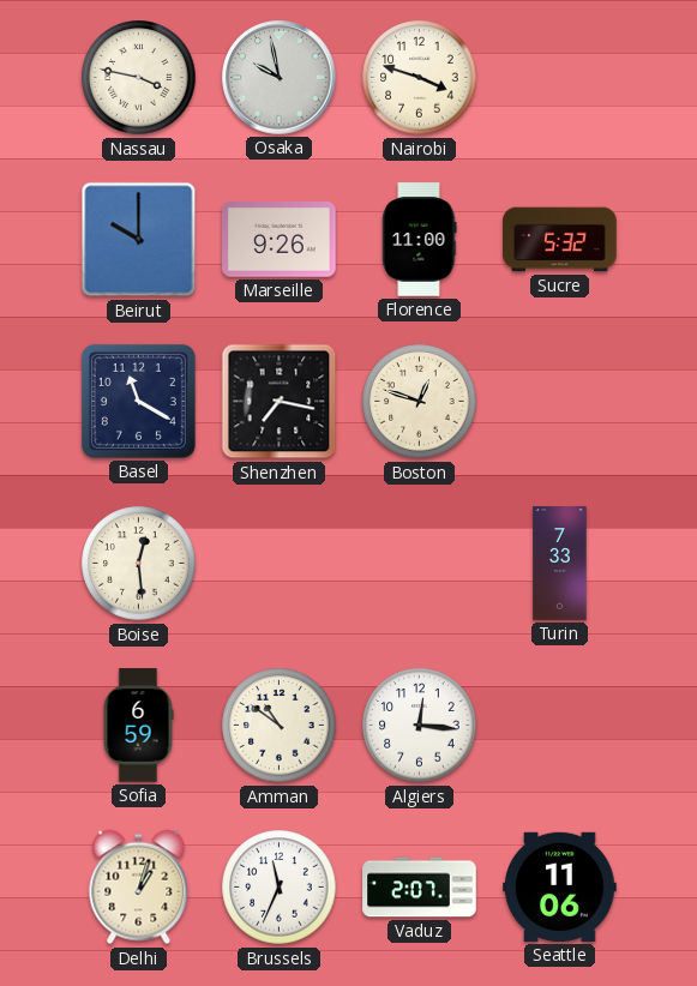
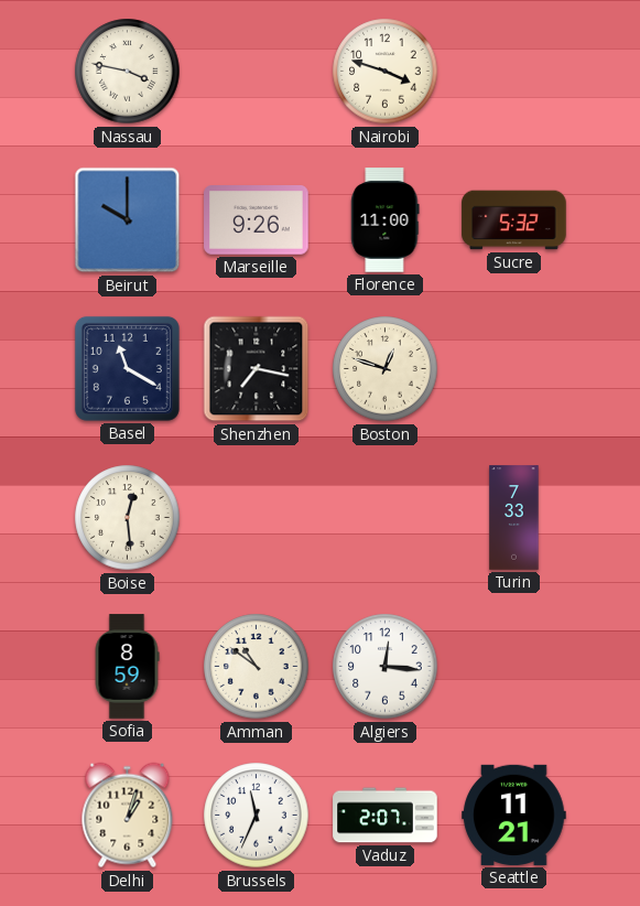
Osaka: 9:58 -> none
Sofia: 6:59 -> 8:59
Seattle: 11:06 -> 11:21
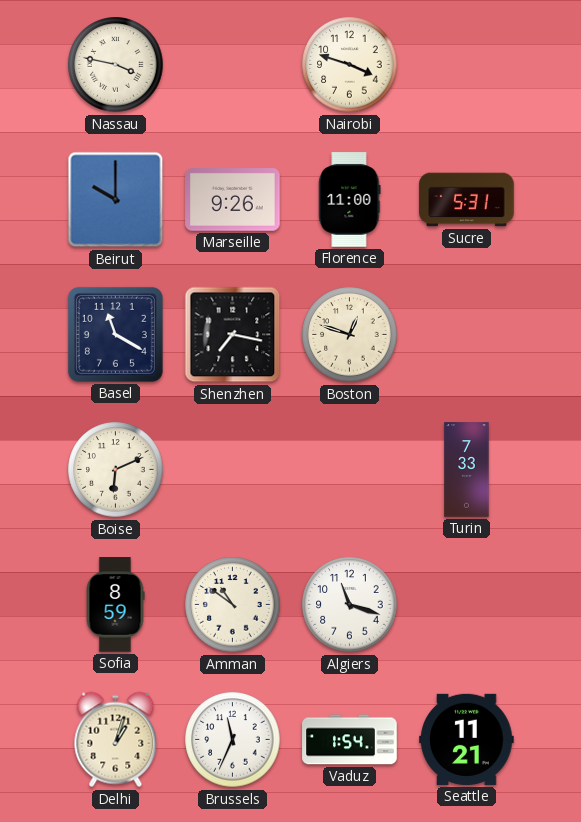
Sucre: 5:32 -> 5:31
Boise: 12:29 -> 6:11
Algiers: 12:16 -> 11:18
Vaduz: 2:07 -> 1:54
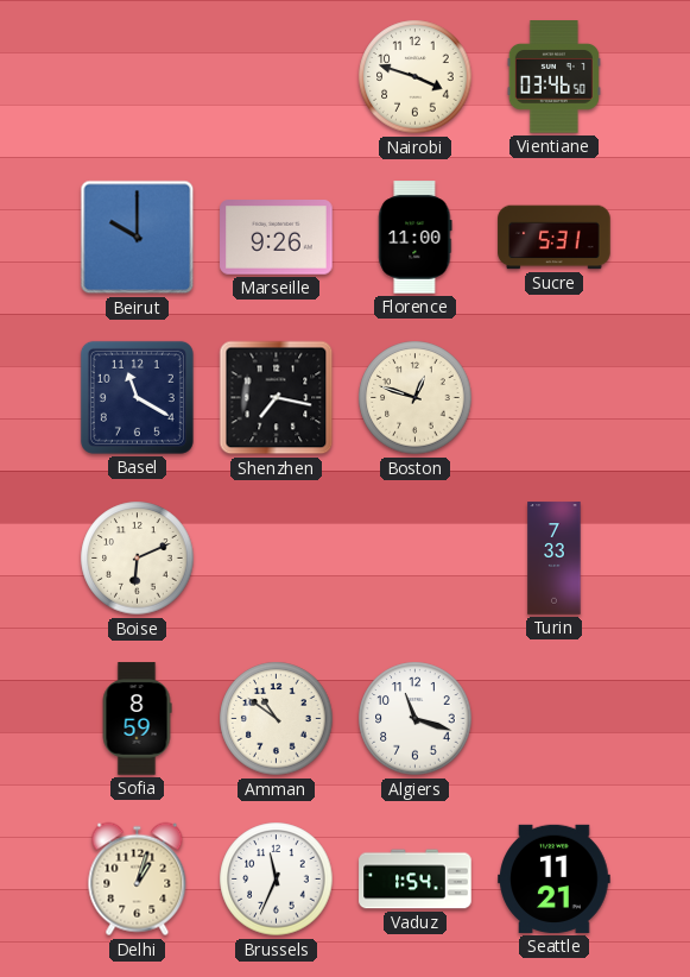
Nassau: 3:47 -> none
Vientiane: none -> 03:46
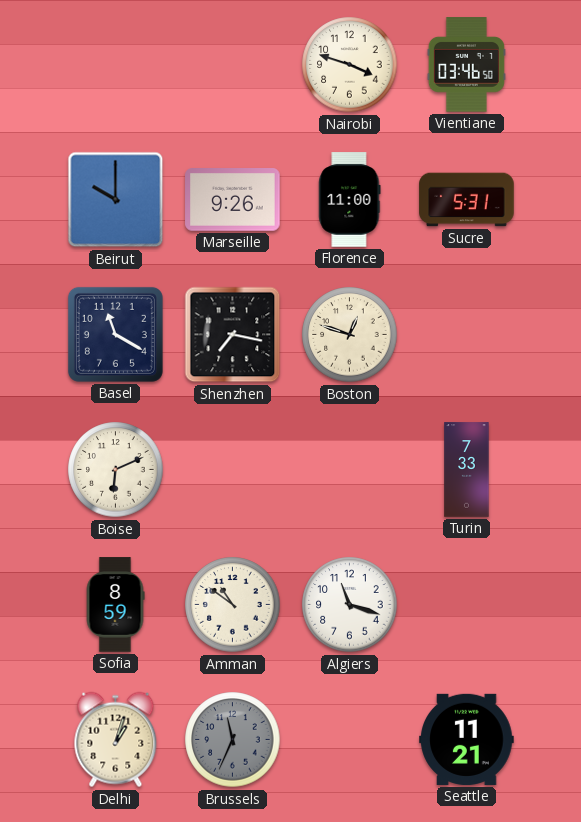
Brussels dial: white -> grey
Vaduz: 1:54 -> none
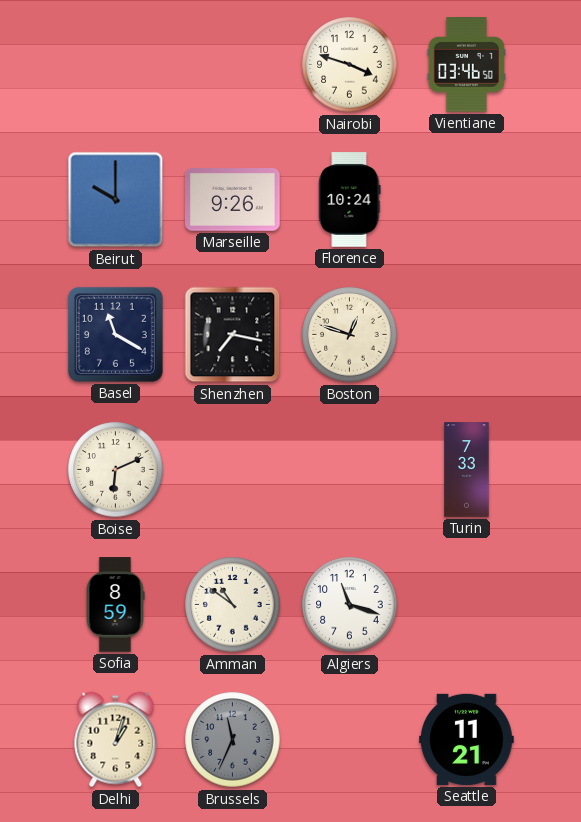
Florence: 11:00 -> 10:24
Sucre: 5:31 -> none
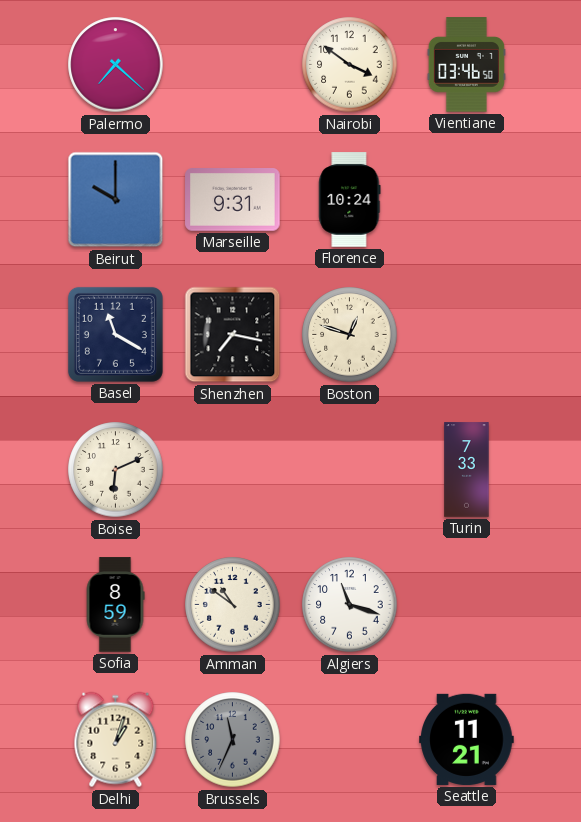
Palermo: none -> 7:22
Nairobi: 3:48 -> 3:51
Marseille: 9:26 -> 9:31
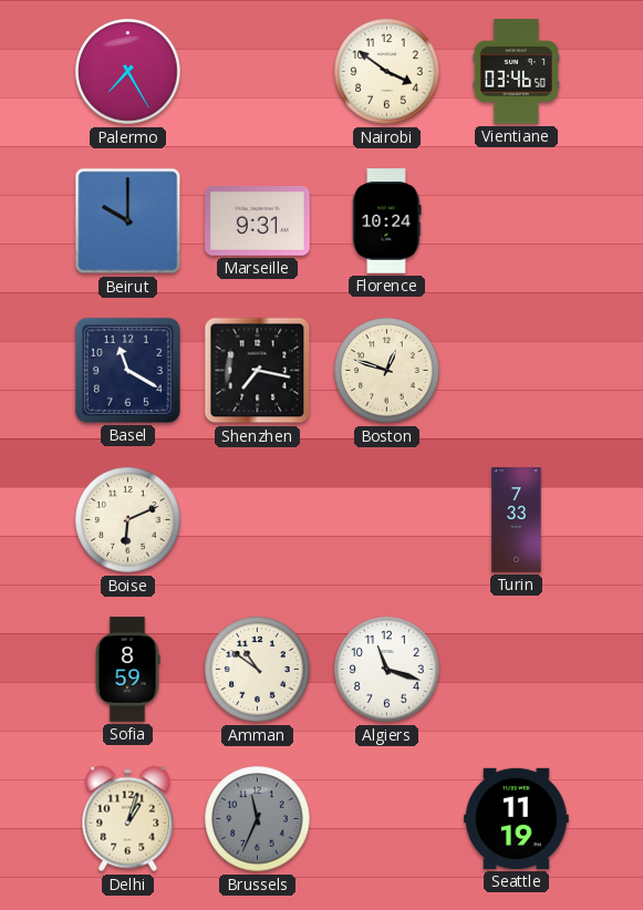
Palermo: 7:22 -> 7:25
Seattle: 11:21 -> 11:19
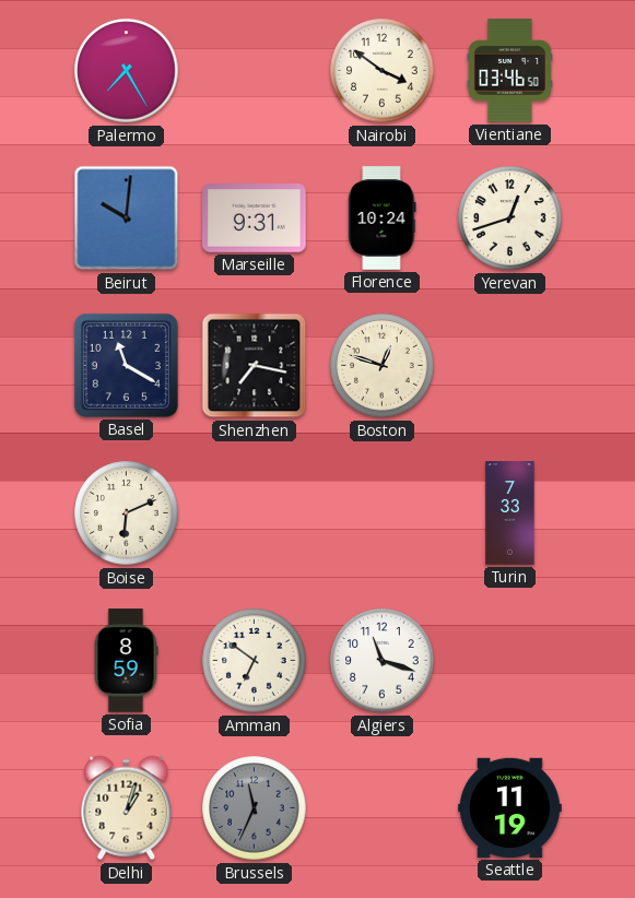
Beirut: 10:00 -> 10:01
Yerevan: none -> 12:42
Amman: 10:51 -> 6:51
